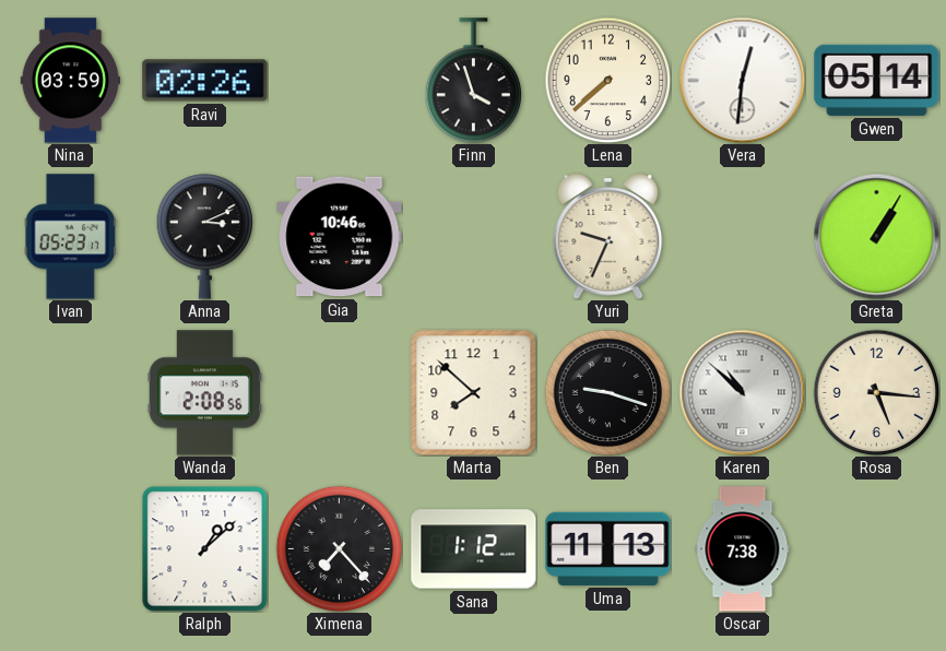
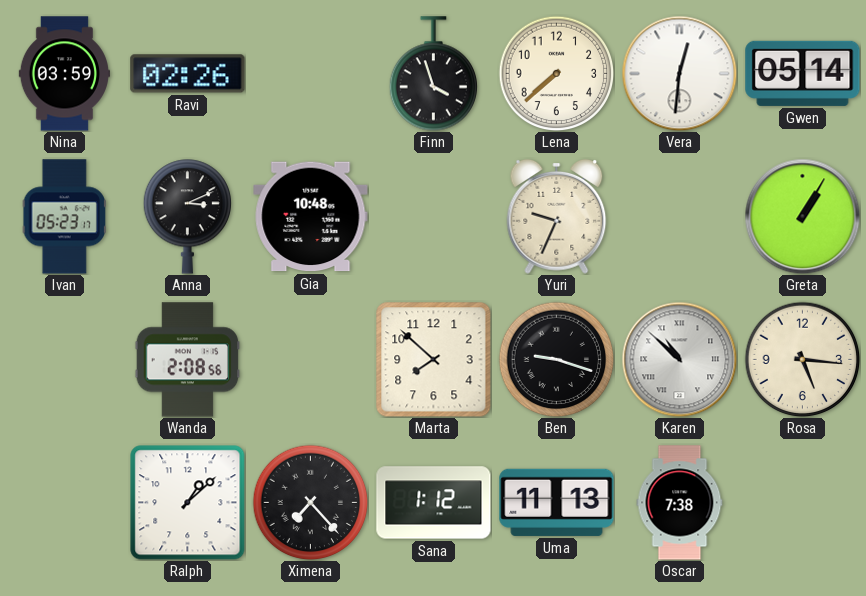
Gia: 10:46 -> 10:48
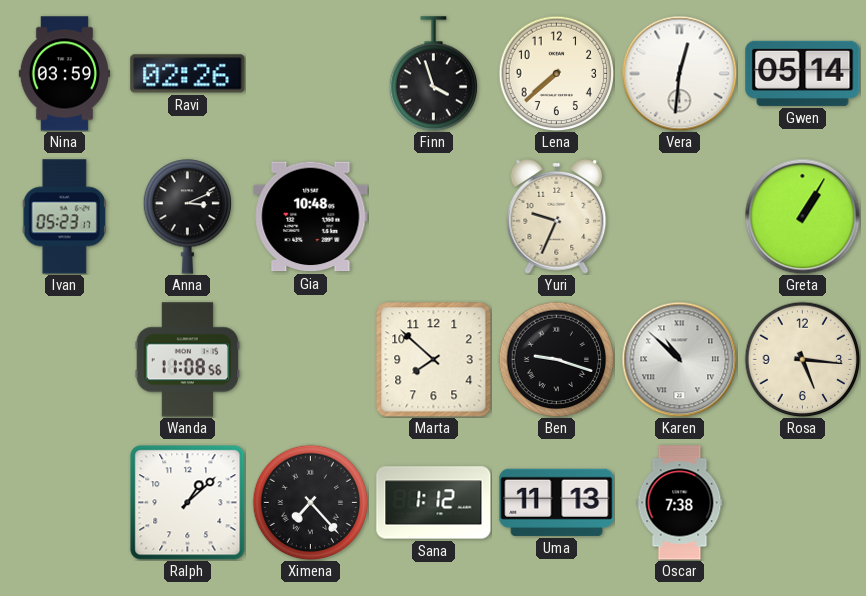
Wanda: 2:08 -> 11:08
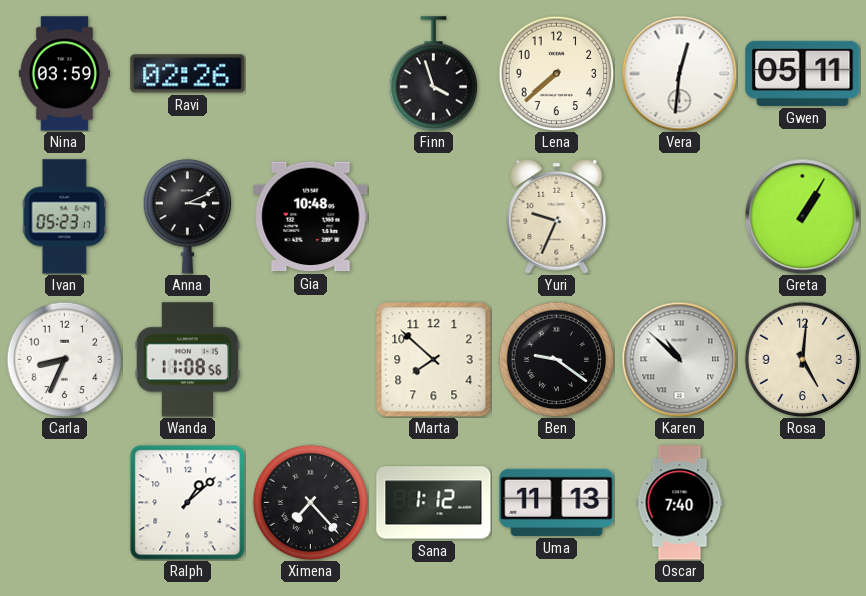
Gwen: 05:14 -> 05:11
Carla: none -> 8:34
Ben: 9:18 -> 9:21
Rosa: 5:16 -> 5:01
Oscar: 7:38 -> 7:40
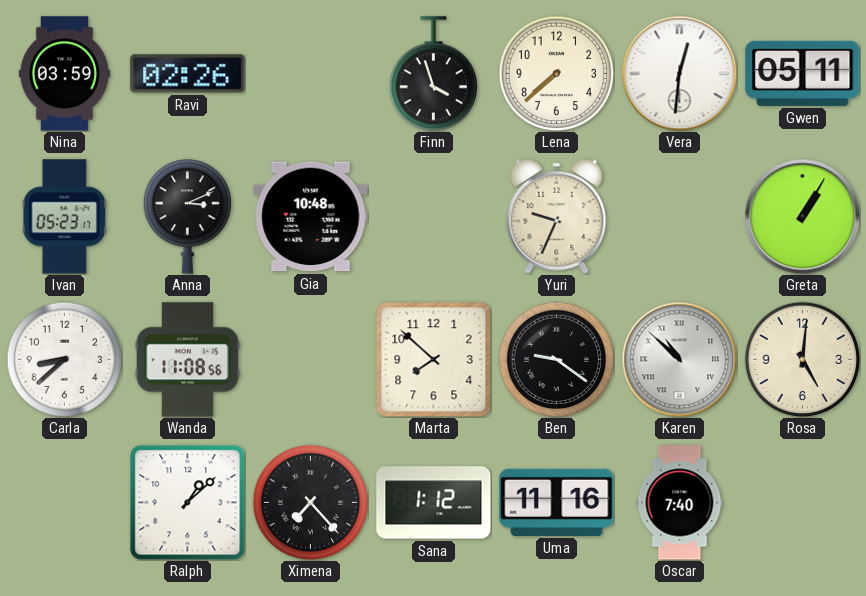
Carla: 8:34 -> 8:38
Uma: 11:13 -> 11:16
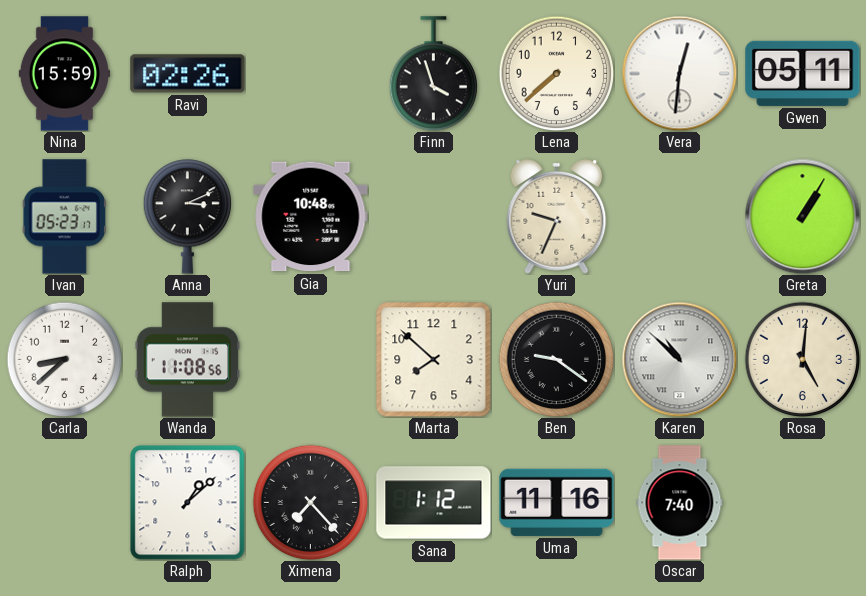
Nina: 03:59 -> 15:59
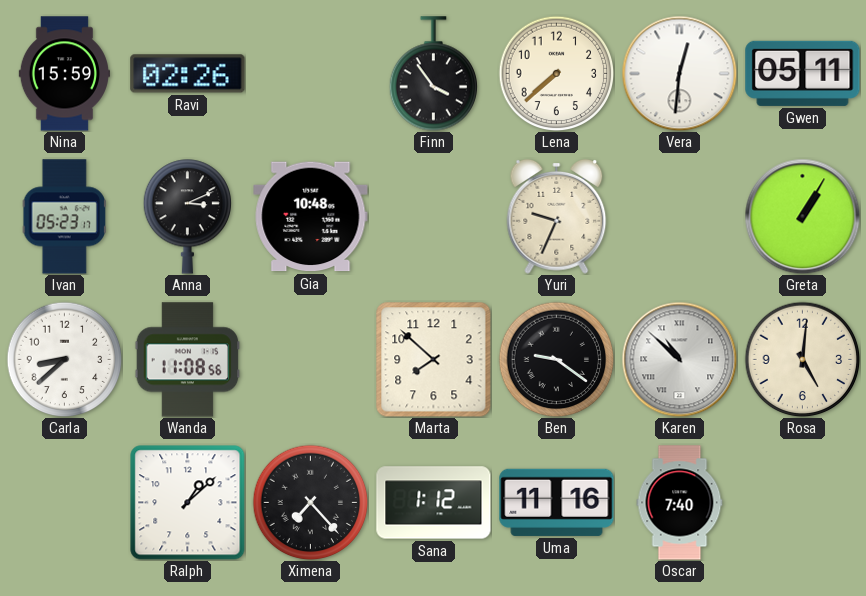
Finn: 3:57 -> 3:54
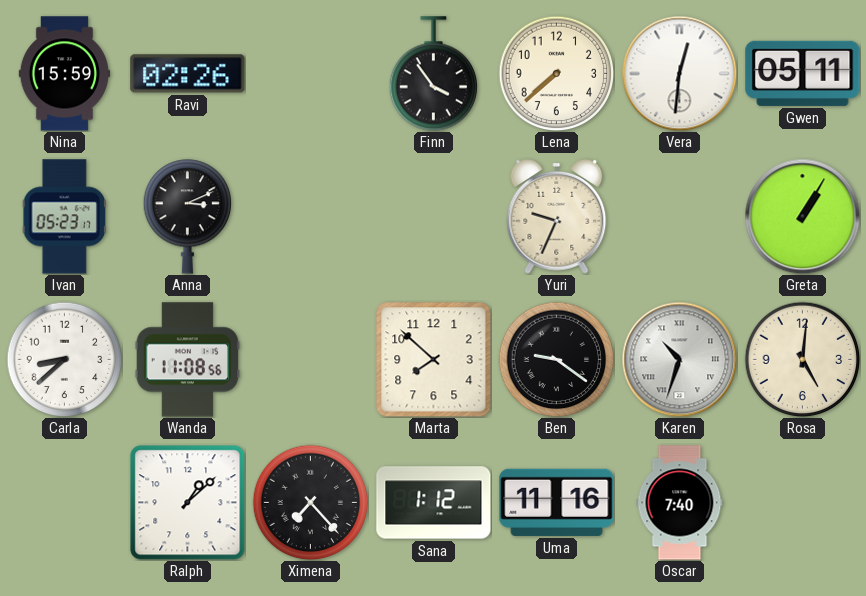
Gia: 10:48 -> none
Karen: 10:52 -> 10:33
